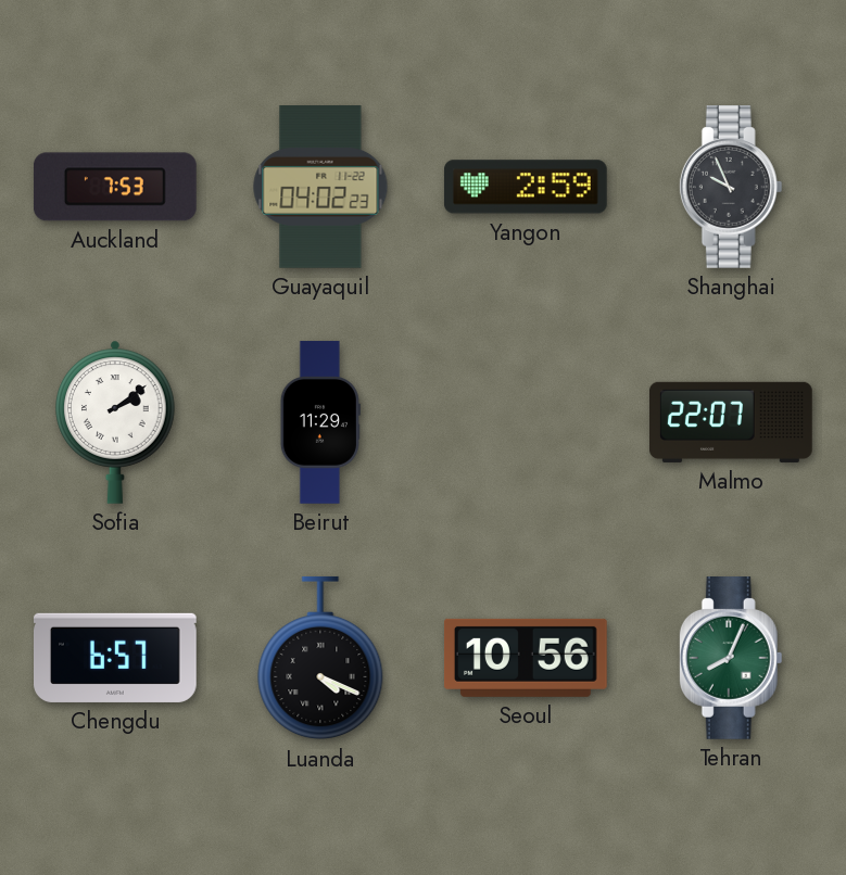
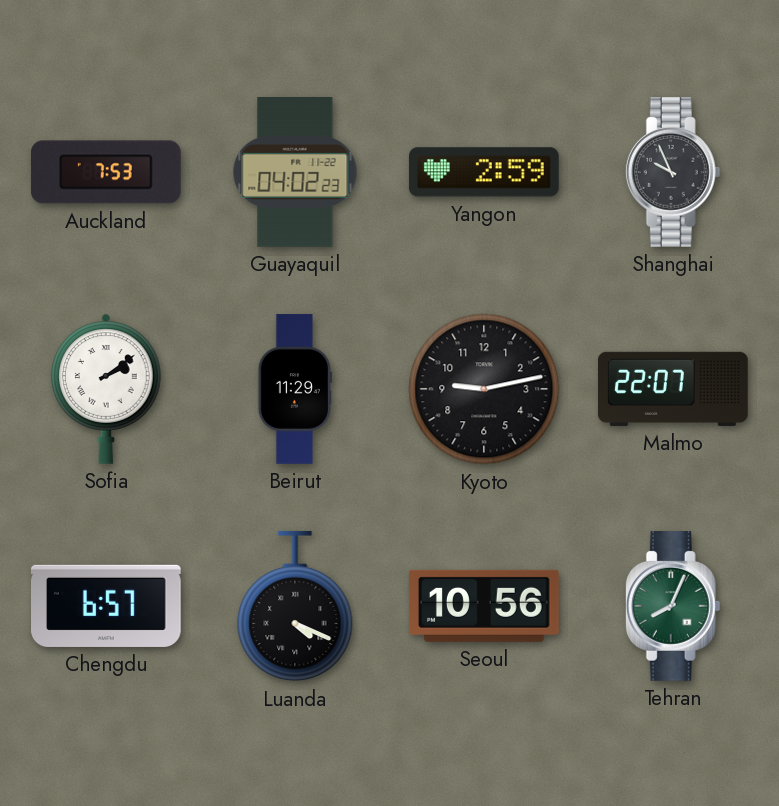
Kyoto: none -> 9:13
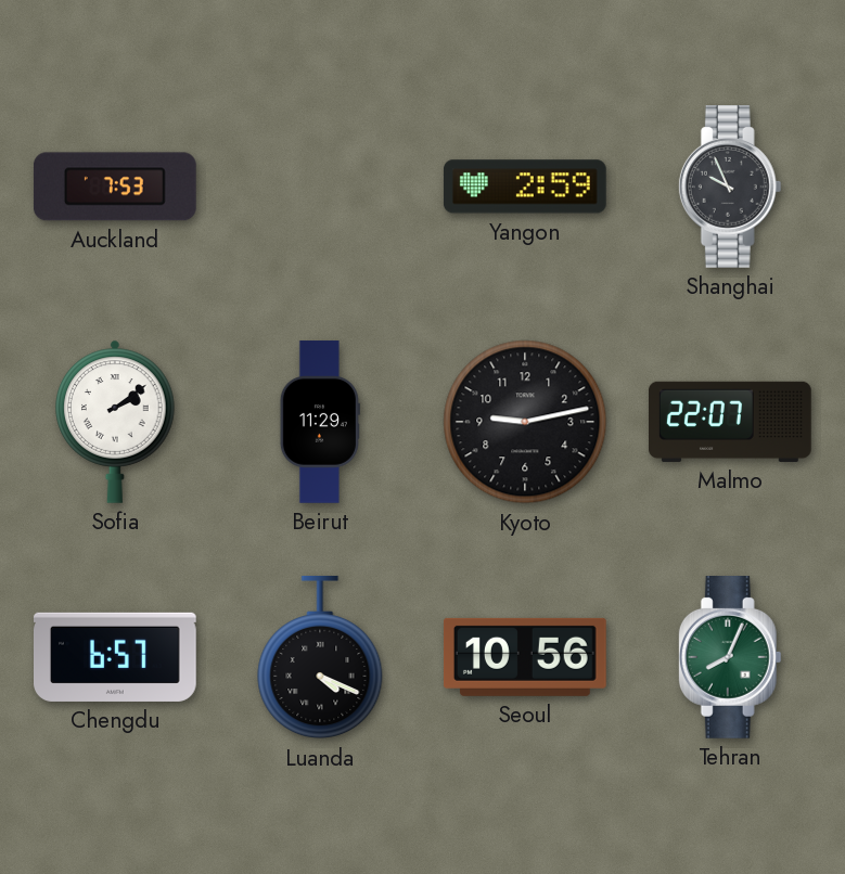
Guayaquil: 04:02 -> none
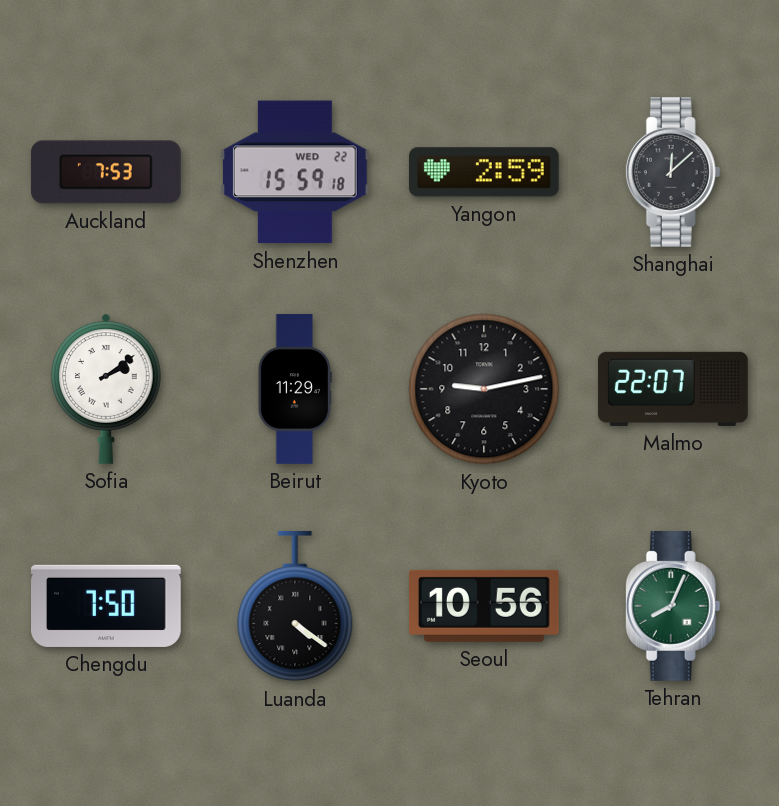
Shenzhen: none -> 15:59
Shanghai: 9:56 -> 12:08
Chengdu: 6:57 -> 7:50
Luanda: 4:19 -> 4:21
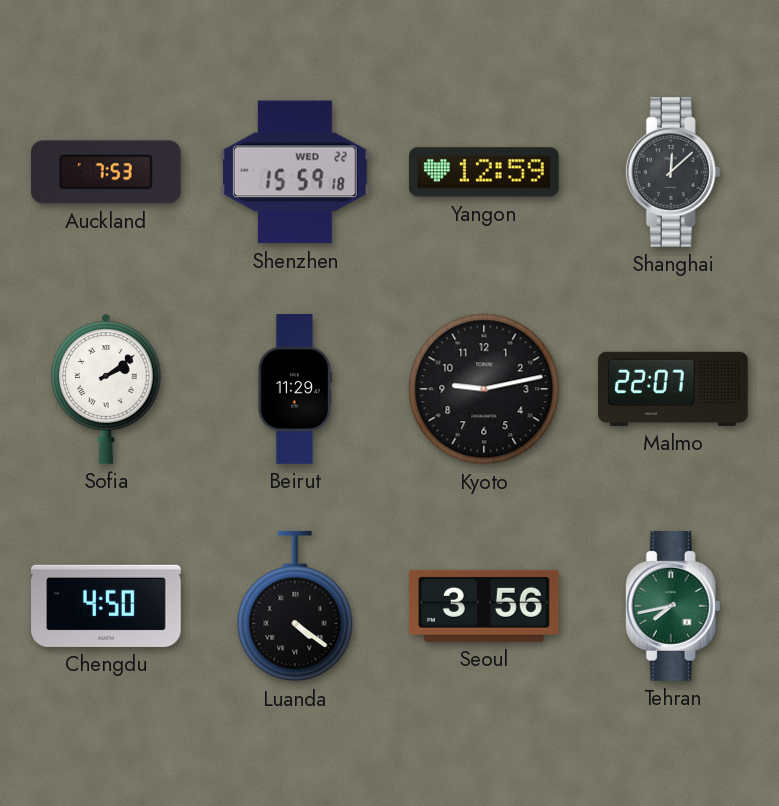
Yangon: 2:59 -> 12:59
Chengdu: 7:50 -> 4:50
Seoul: 10:56 -> 3:56
Tehran: 8:04 -> 7:43
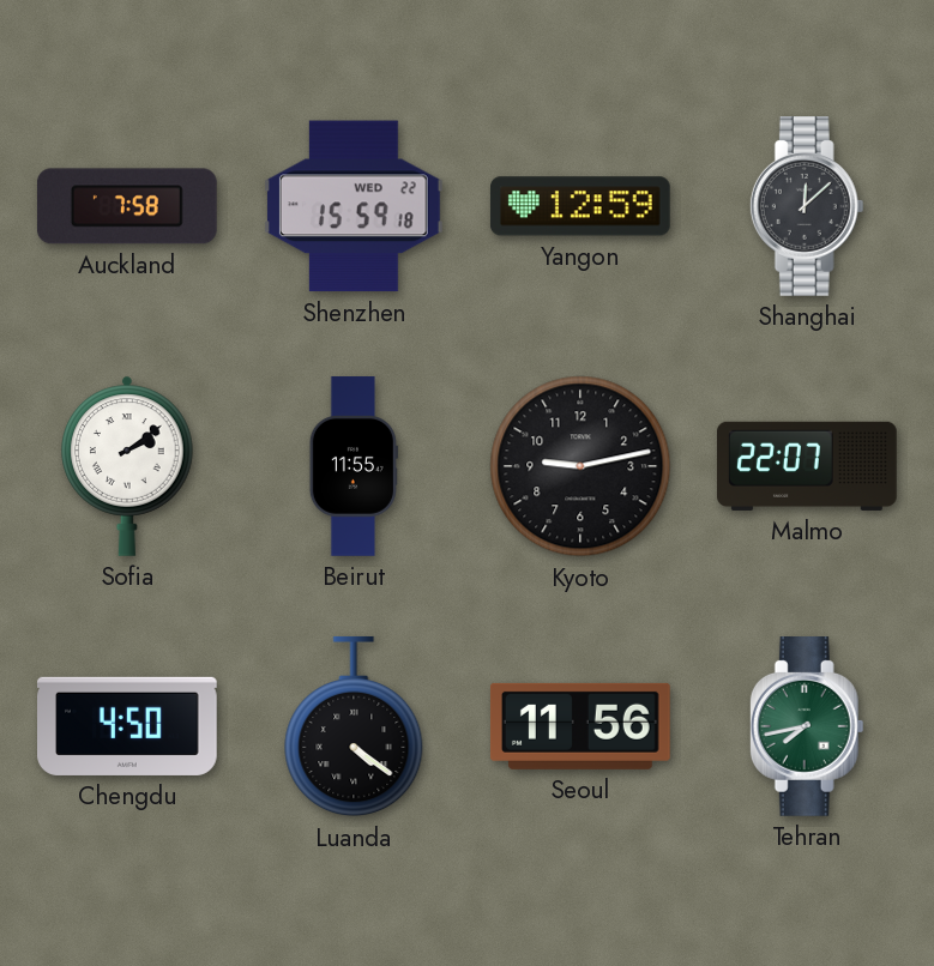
Auckland: 7:53 -> 7:58
Beirut: 11:29 -> 11:55
Seoul: 3:56 -> 11:56
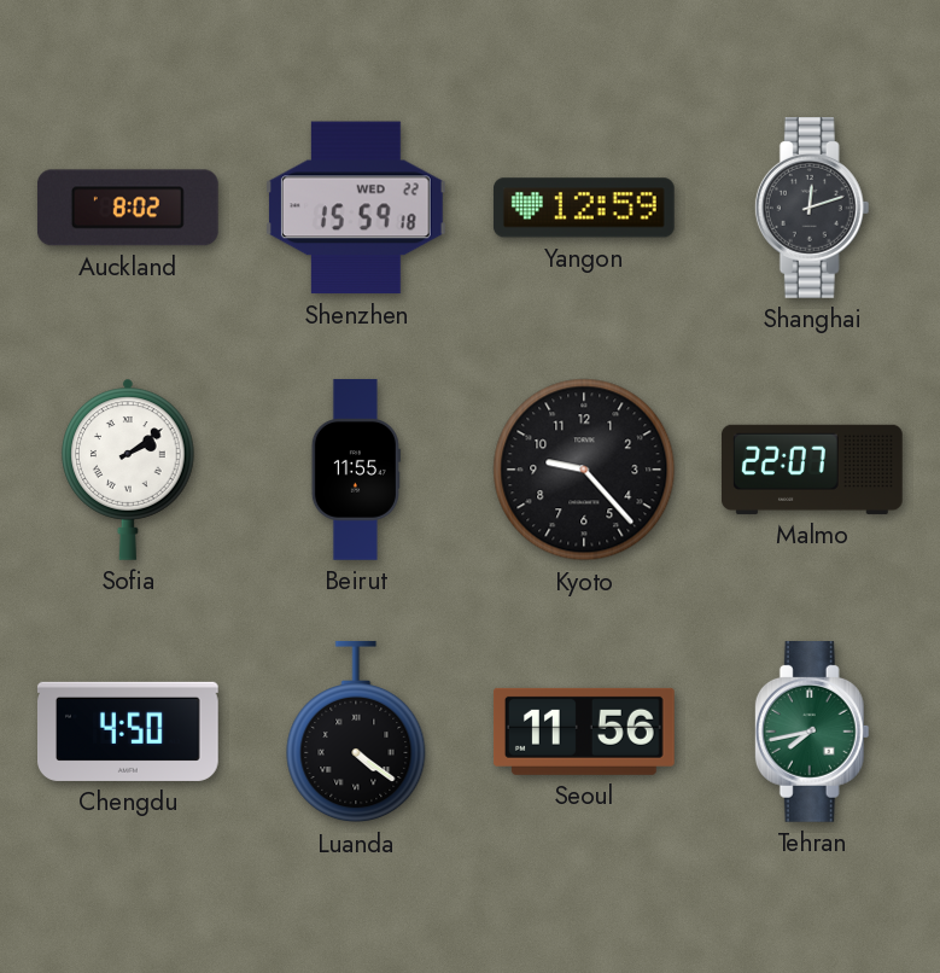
Auckland: 7:58 -> 8:02
Shanghai: 12:08 -> 12:12
Kyoto: 9:13 -> 9:23
